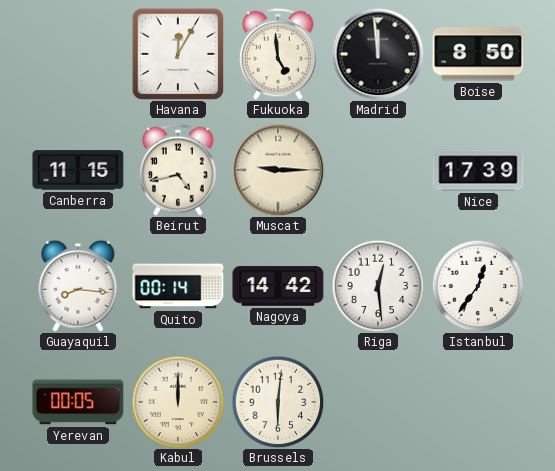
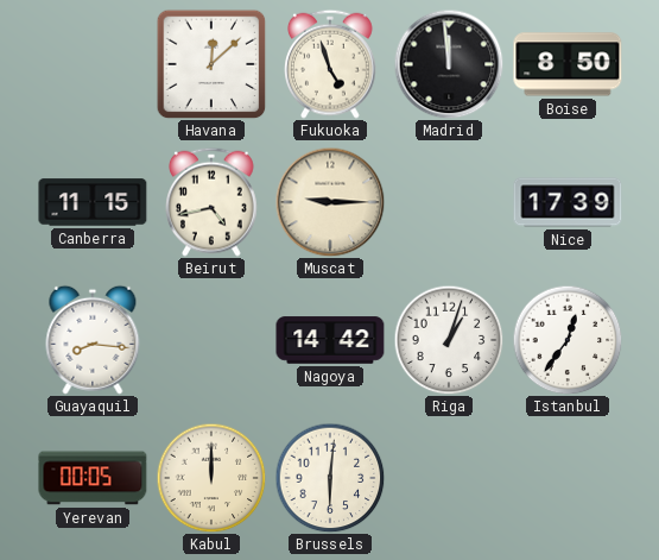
Havana: 12:05 -> 12:08
Fukuoka: 4:59 -> 4:57
Quito: 00:14 -> none
Riga: 12:29 -> 1:03
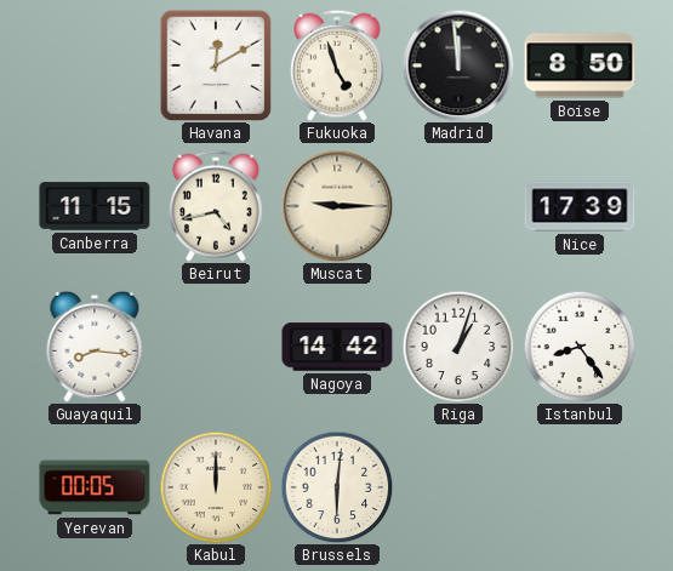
Havana: 12:08 -> 12:10
Istanbul: 12:36 -> 8:24
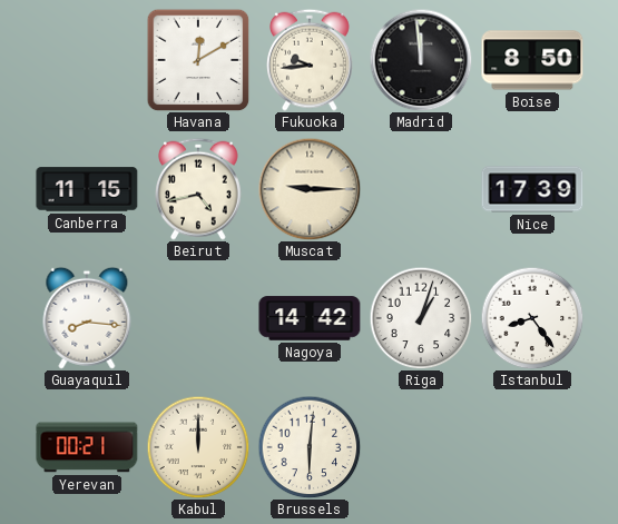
Fukuoka: 4:57 -> 9:44
Yerevan: 00:05 -> 00:21
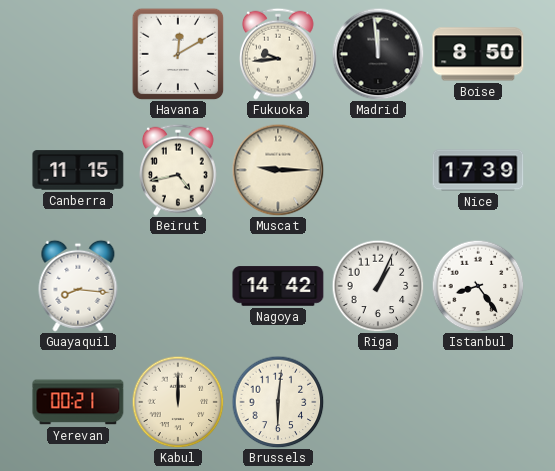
Riga: 1:03 -> 1:04
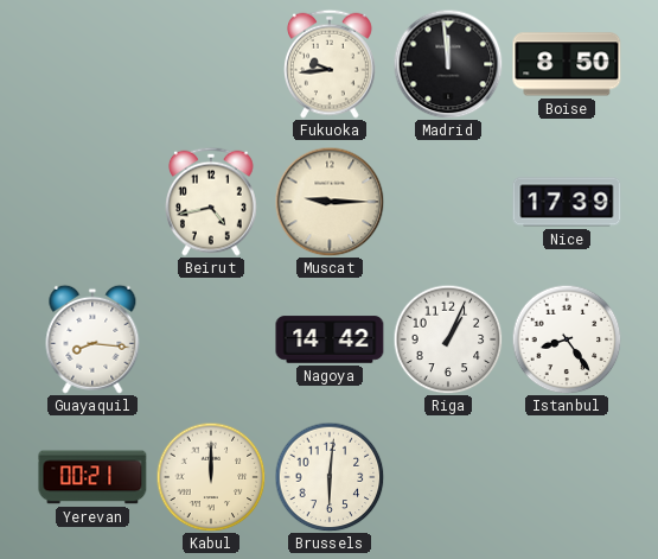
Havana: 12:10 -> none
Canberra: 11:15 -> none
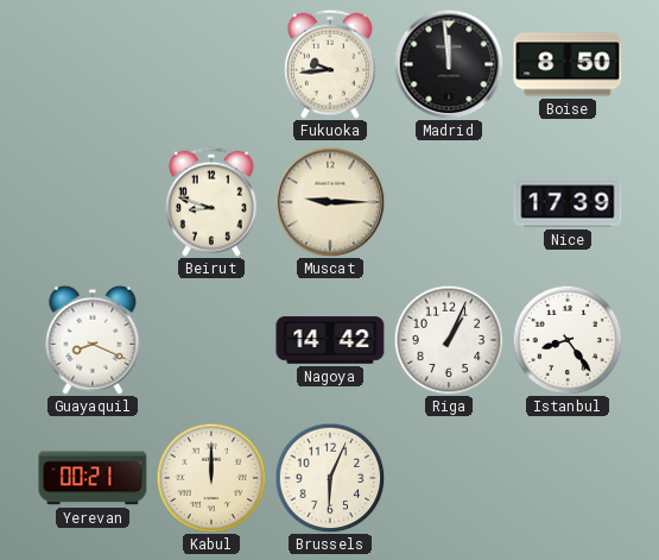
Beirut: 4:43 -> 8:48
Guayaquil: 8:16 -> 8:19
Brussels: 6:01 -> 6:04
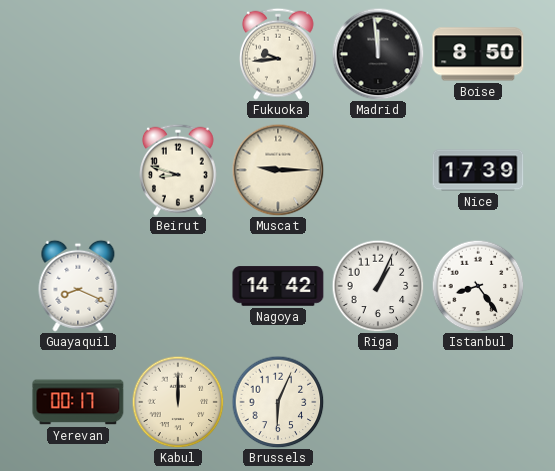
Yerevan: 00:21 -> 00:17
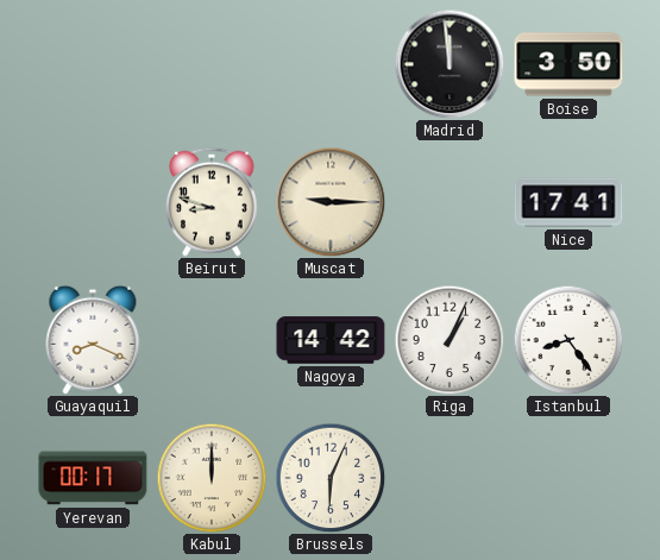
Fukuoka: 9:44 -> none
Boise: 8:50 -> 3:50
Nice: 17:39 -> 17:41
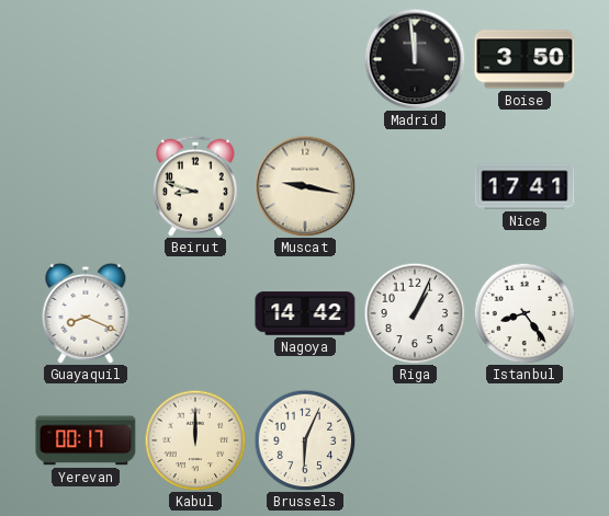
Muscat: 9:15 -> 9:17
